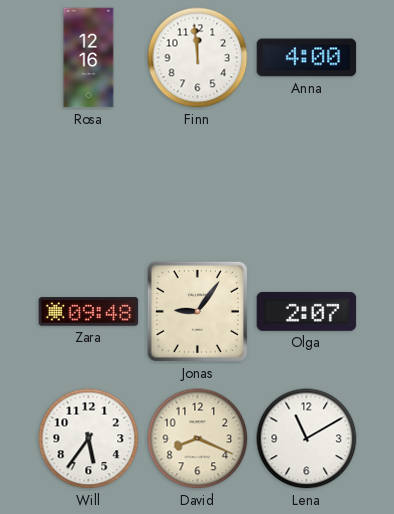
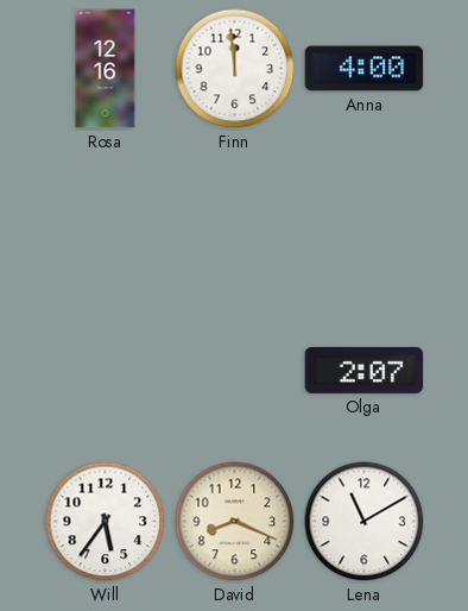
Zara: 09:48 -> none
Jonas: 9:06 -> none
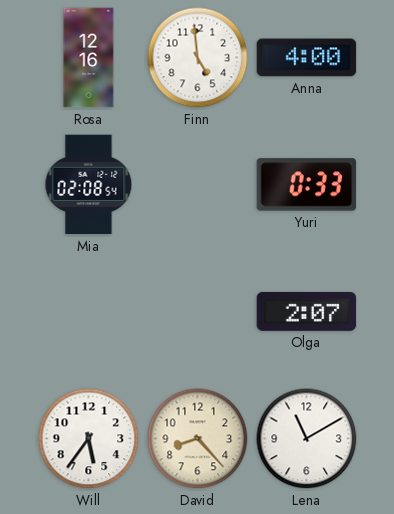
Finn: 11:59 -> 4:59
Mia: none -> 02:08
Yuri: none -> 0:33
David: 8:19 -> 8:23
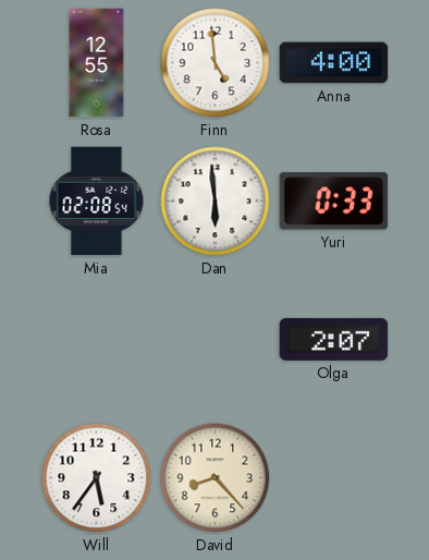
Rosa: 12:16 -> 12:55
Dan: none -> 5:59
Lena: 11:10 -> none
